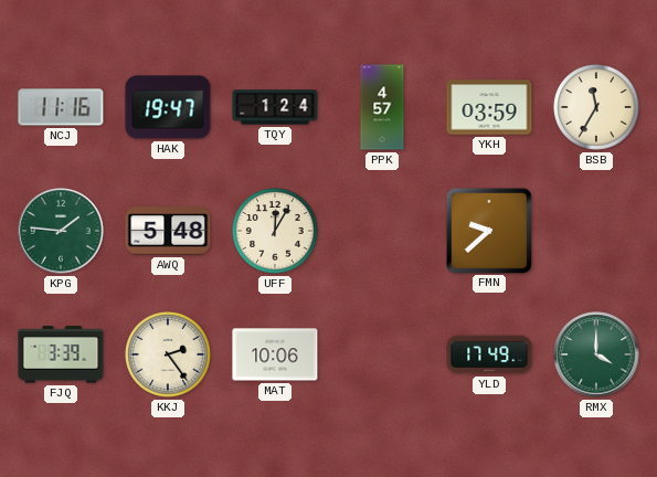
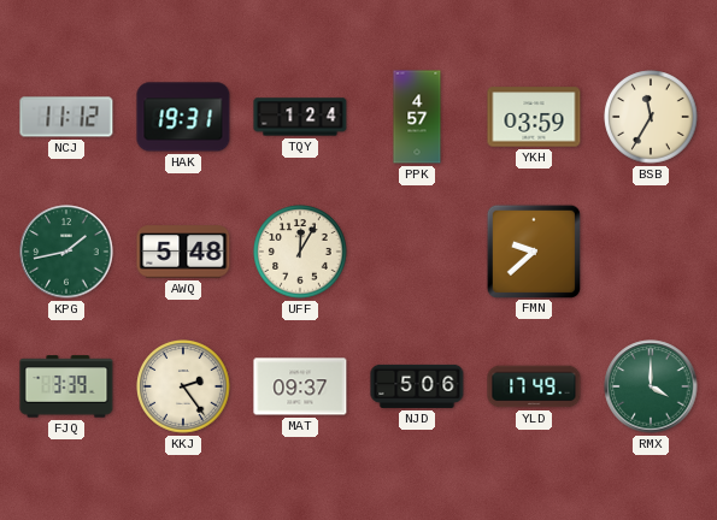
NCJ: 11:16 -> 11:12
HAK: 19:47 -> 19:31
KPG: 1:46 -> 1:43
MAT: 10:06 -> 09:37
NJD: none -> 5:06
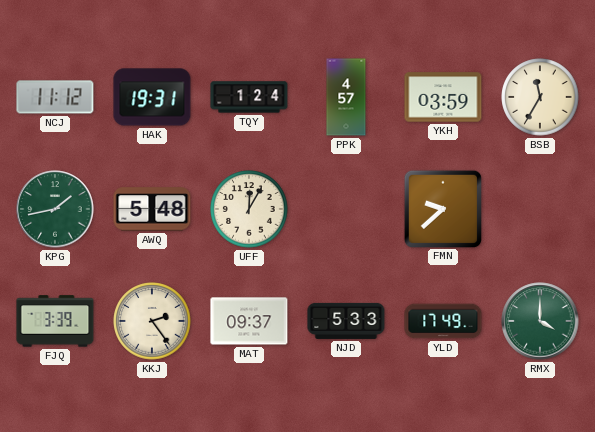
NJD: 5:06 -> 5:33
